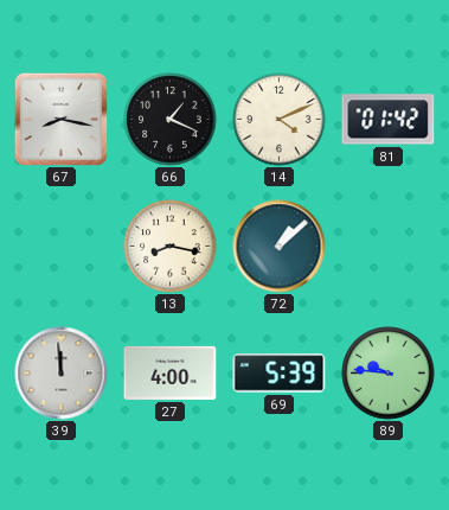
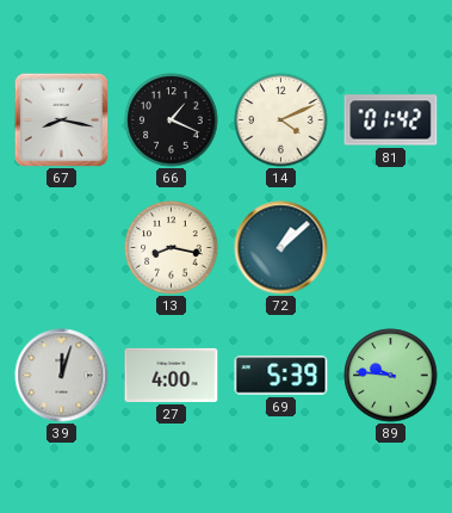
39: 11:59 -> 12:03
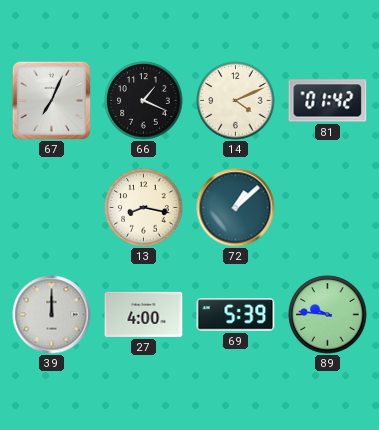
67: 8:17 -> 7:04
39: 12:03 -> 12:00
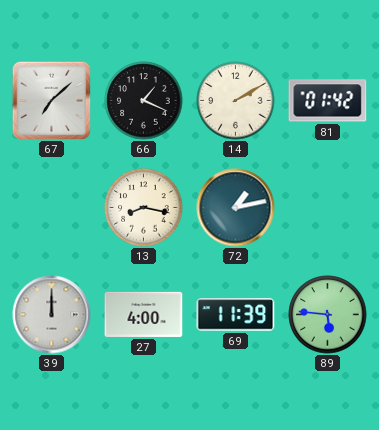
67: 7:04 -> 7:08
14: 4:11 -> 2:10
72: 1:08 -> 1:13
69: 5:39 -> 11:39
89: 9:46 -> 5:46
